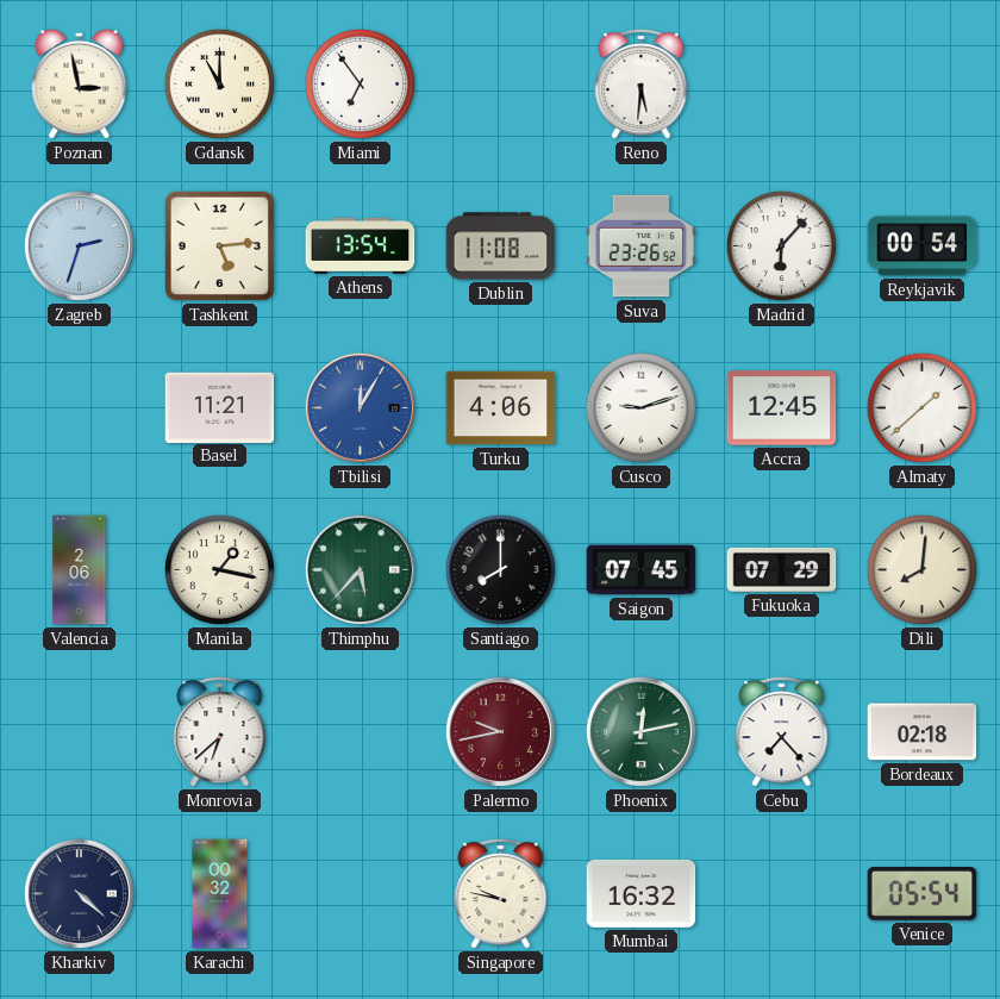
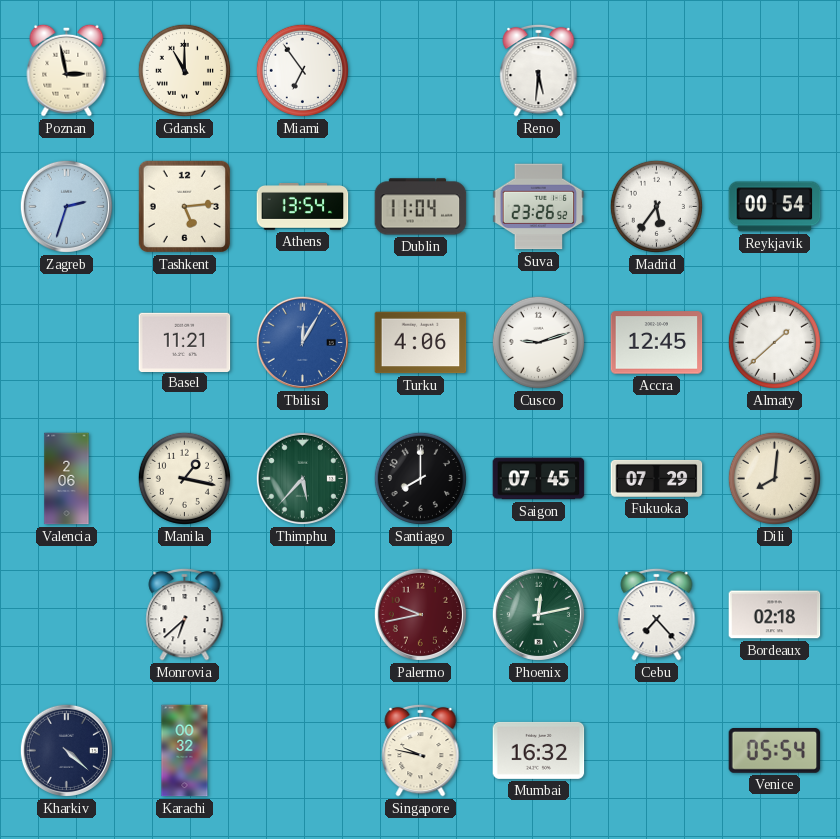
Dublin: 11:08 -> 11:04
Madrid: 6:07 -> 5:36
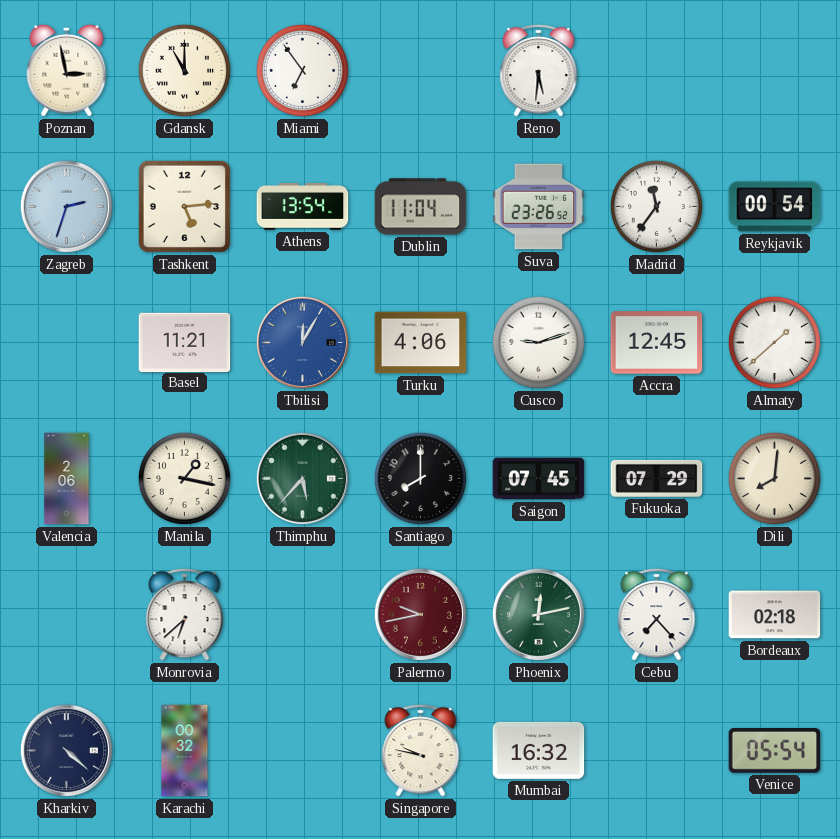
Madrid: 5:36 -> 11:36
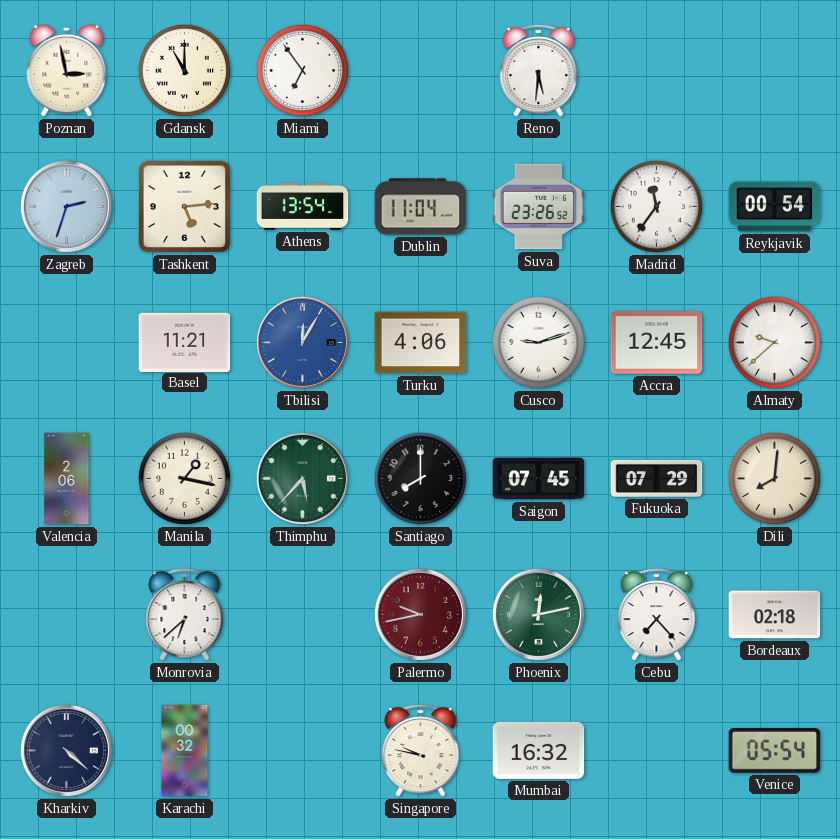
Almaty: 1:38 -> 9:38
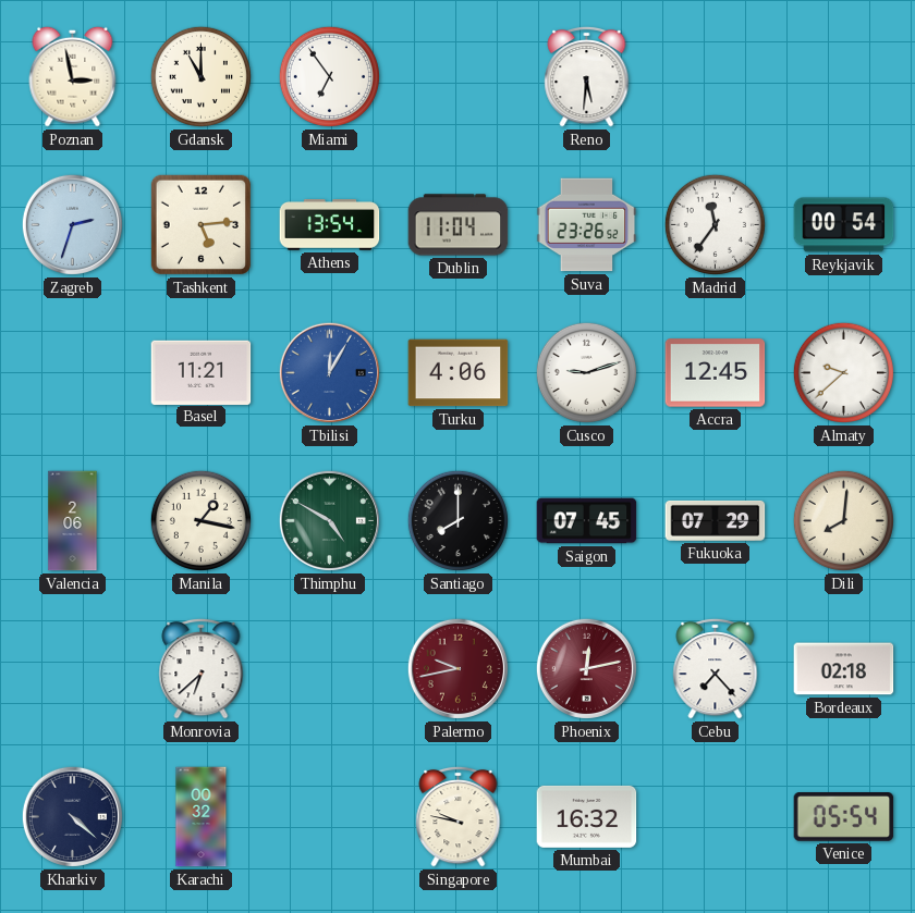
Thimphu: 5:37 -> 4:50
Phoenix dial: green -> burgundy
